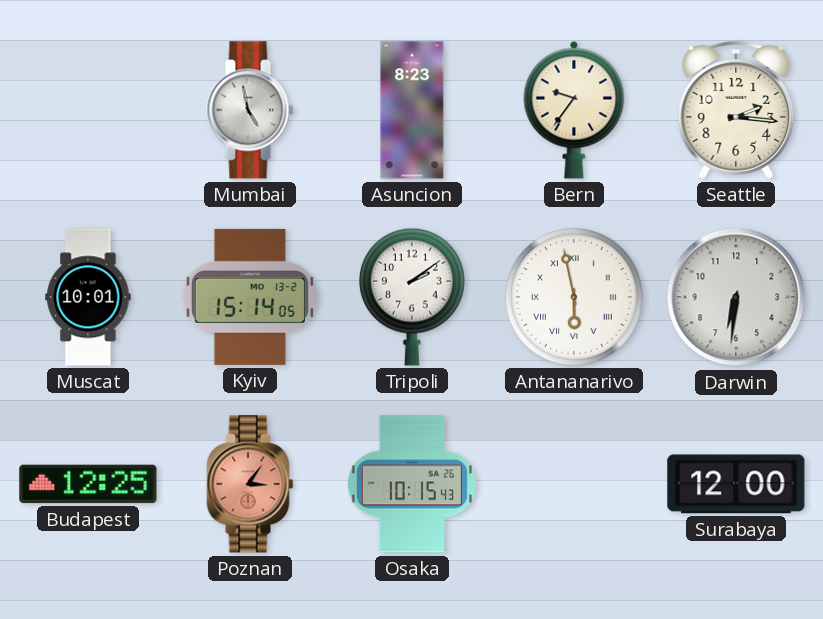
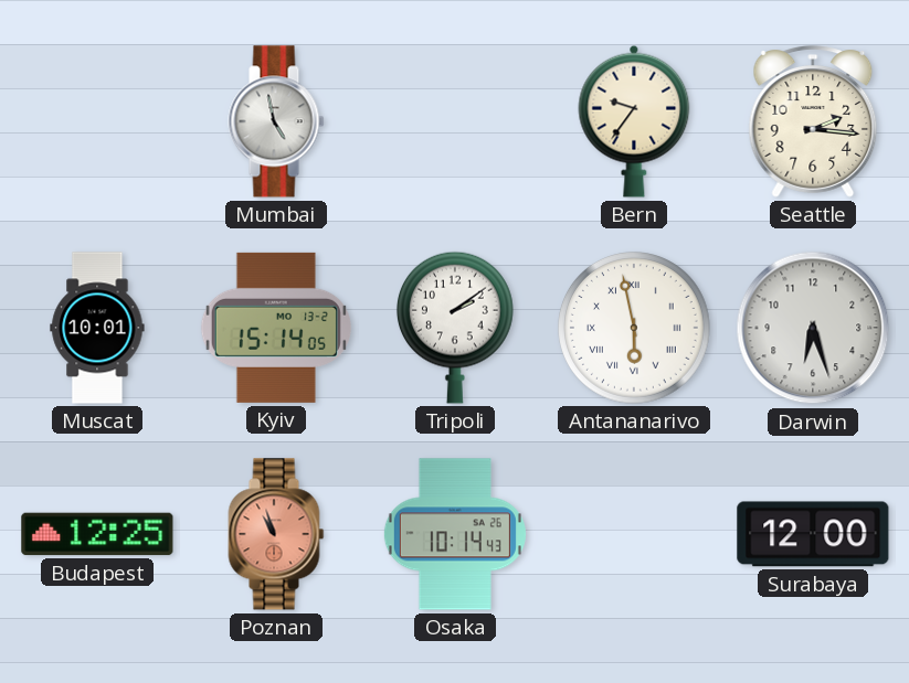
Asuncion: 8:23 -> none
Darwin: 6:31 -> 6:27
Poznan: 3:06 -> 10:57
Osaka: 10:15 -> 10:14
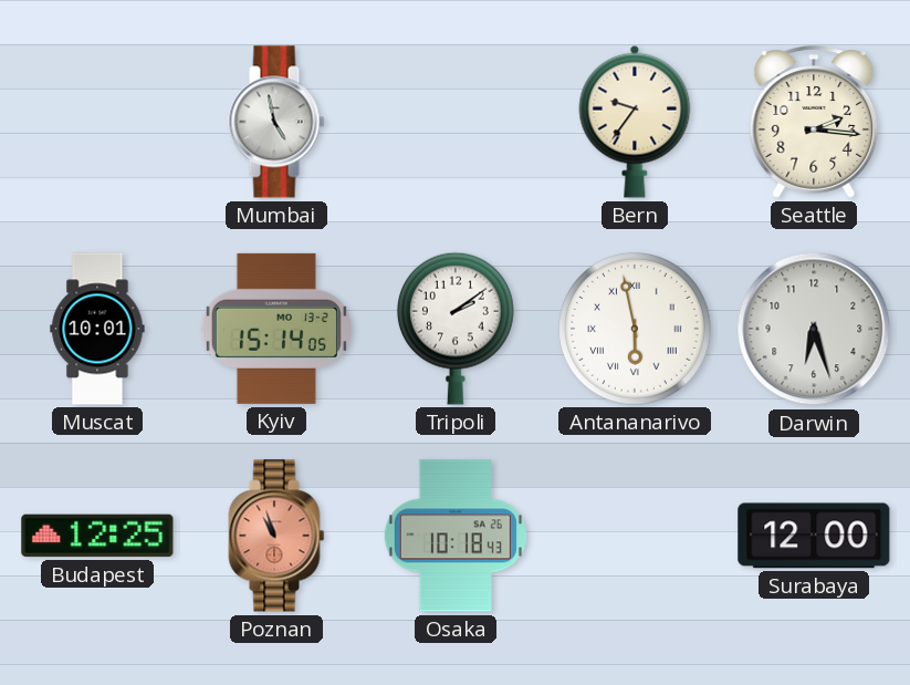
Osaka: 10:14 -> 10:18
